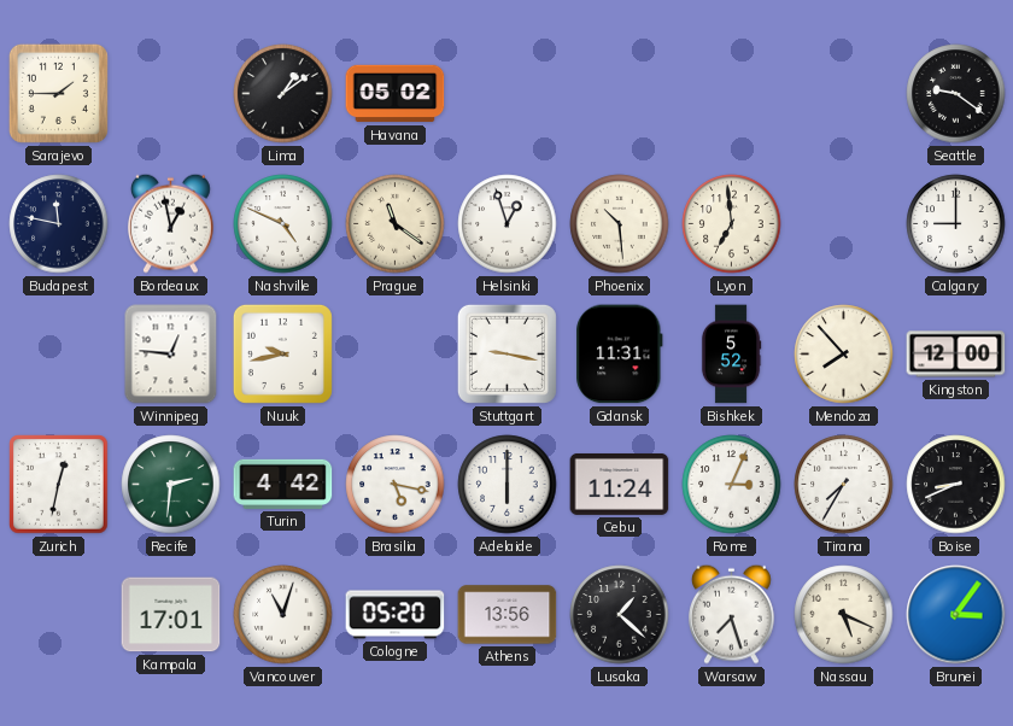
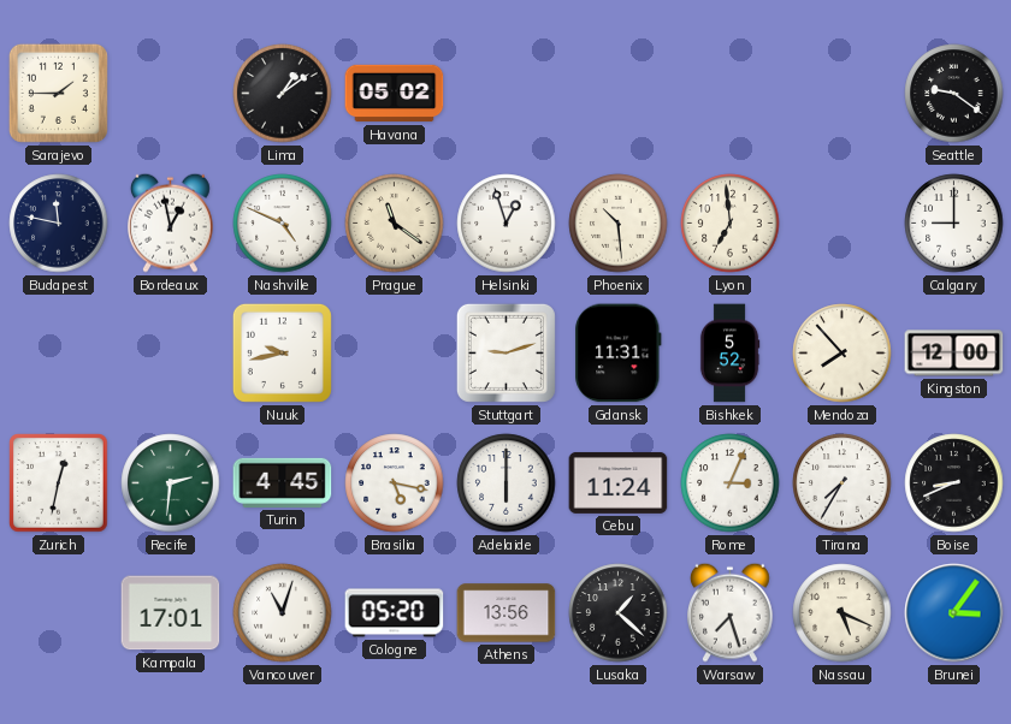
Winnipeg: 12:46 -> none
Stuttgart: 9:17 -> 9:12
Turin: 4:42 -> 4:45
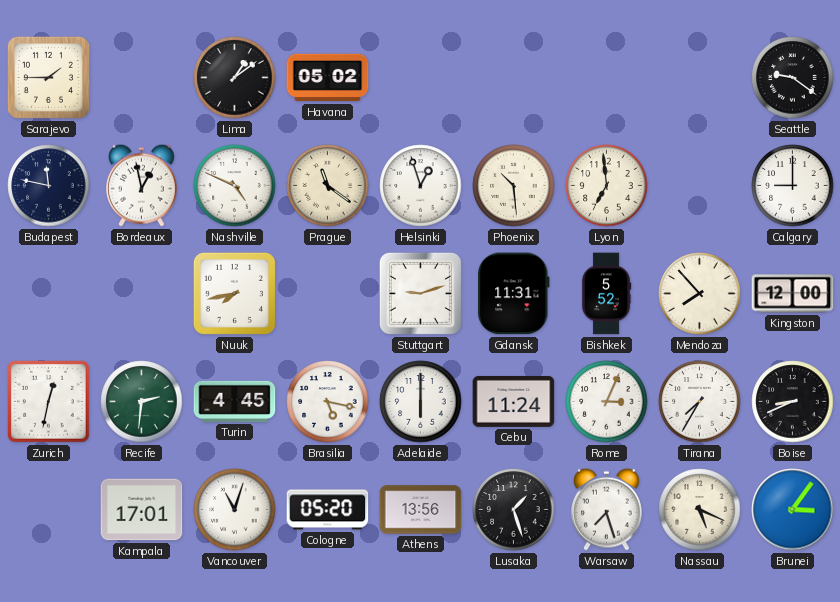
Nuuk: 9:43 -> 7:43
Lusaka: 1:22 -> 1:27
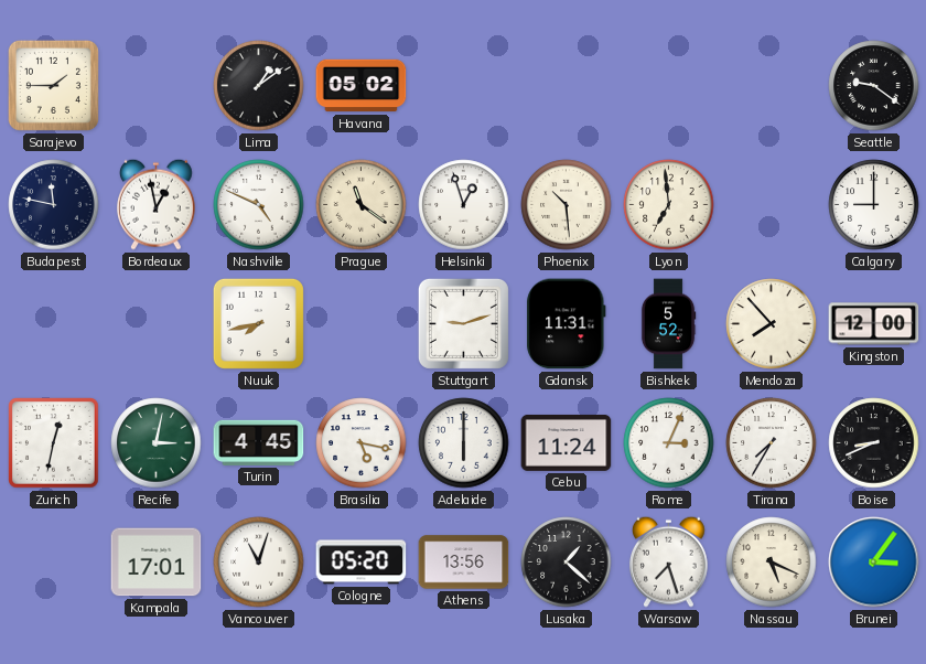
Recife: 2:31 -> 3:02
Lusaka: 1:27 -> 1:22
